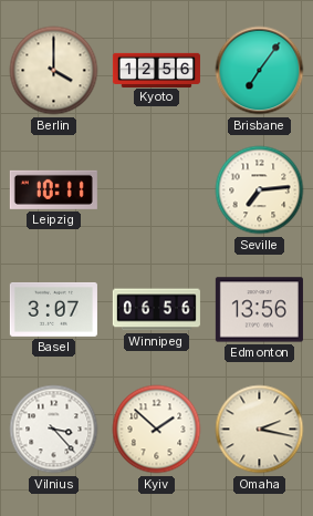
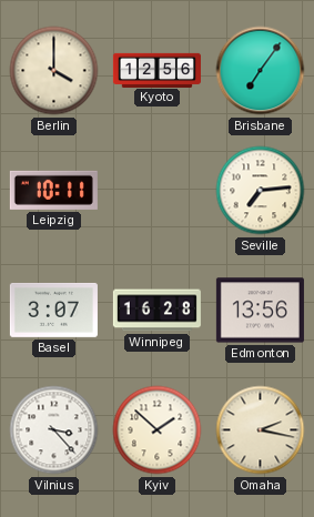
Winnipeg: 06:56 -> 16:28
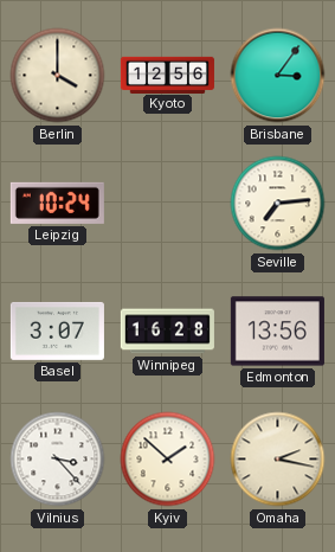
Brisbane: 7:06 -> 3:06
Leipzig: 10:11 -> 10:24
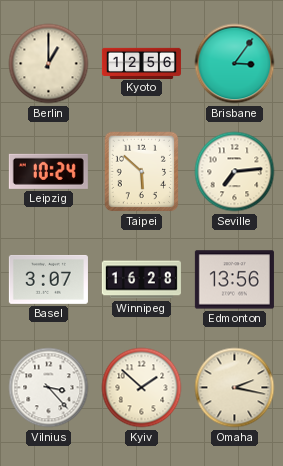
Berlin: 4:00 -> 1:00
Taipei: none -> 5:52
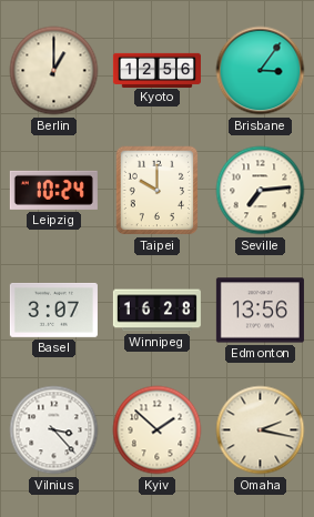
Taipei: 5:52 -> 10:00
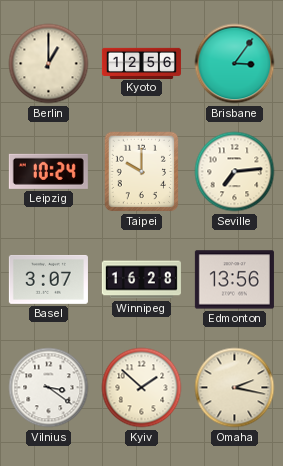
Vilnius: 3:23 -> 3:21
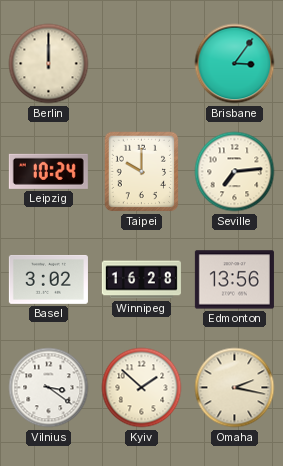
Berlin: 1:00 -> 12:00
Kyoto: 12:56 -> none
Basel: 3:07 -> 3:02
